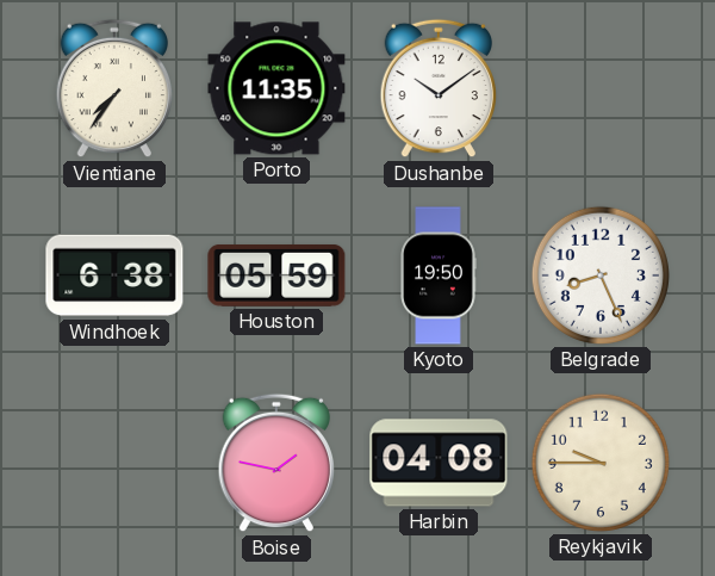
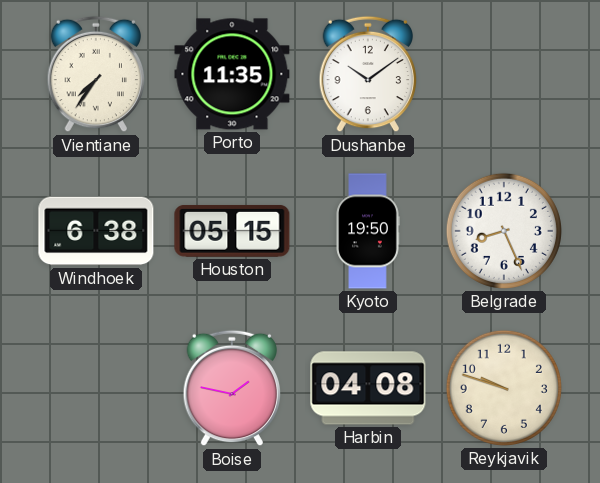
Houston: 05:59 -> 05:15
Reykjavik: 9:45 -> 9:48
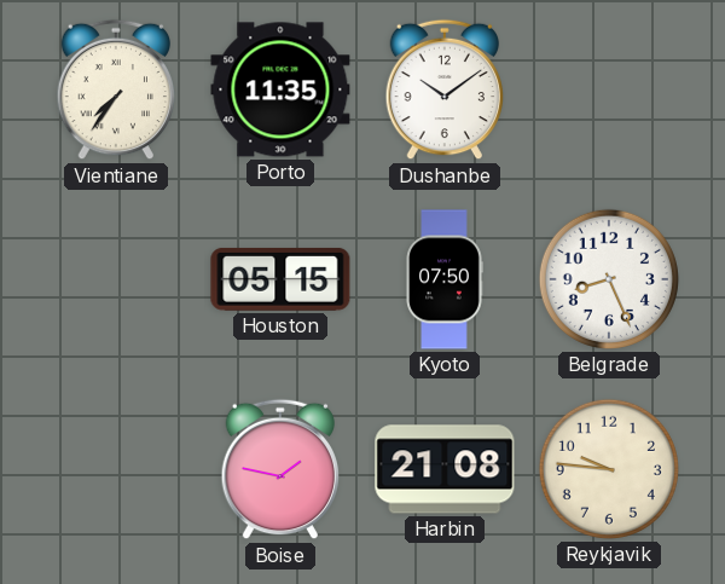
Windhoek: 6:38 -> none
Kyoto: 19:50 -> 07:50
Harbin: 04:08 -> 21:08
Reykjavik: 9:48 -> 9:46
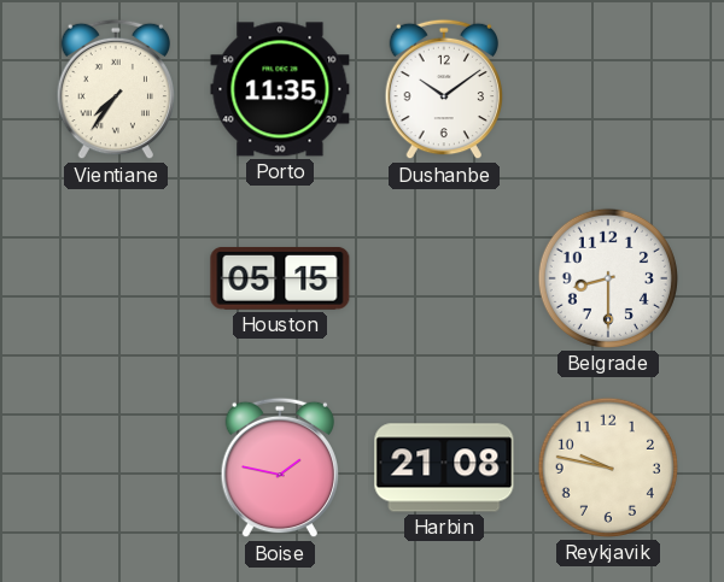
Kyoto: 07:50 -> none
Belgrade: 8:26 -> 8:30
Reykjavik: 9:46 -> 9:47
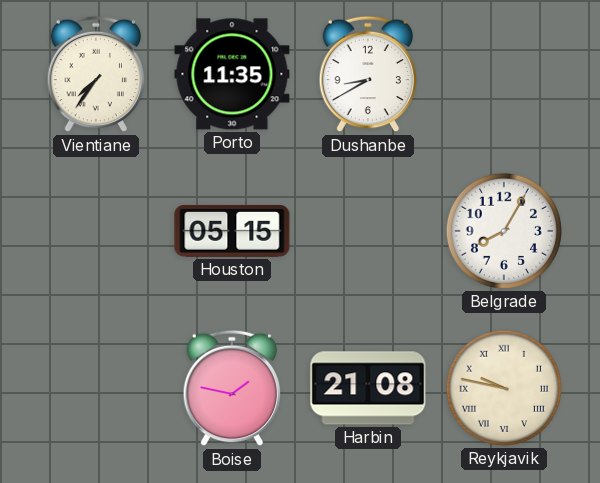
Dushanbe: 10:09 -> 8:40
Belgrade: 8:30 -> 8:05
Reykjavik numerals: Arabic -> Roman
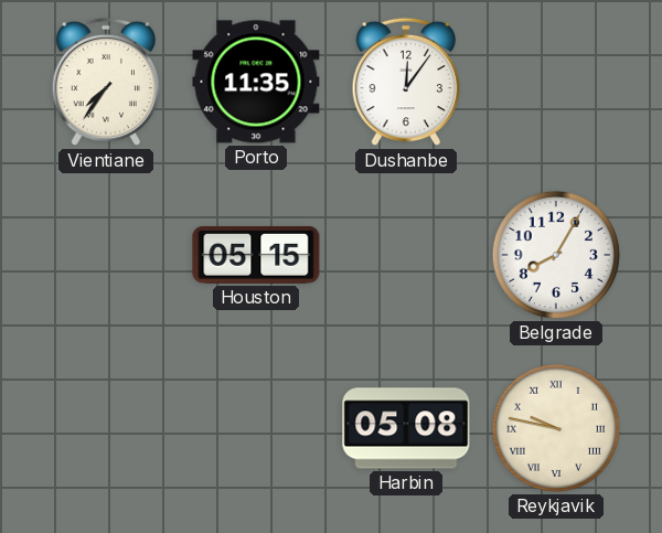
Dushanbe: 8:40 -> 12:06
Boise: 1:47 -> none
Harbin: 21:08 -> 05:08
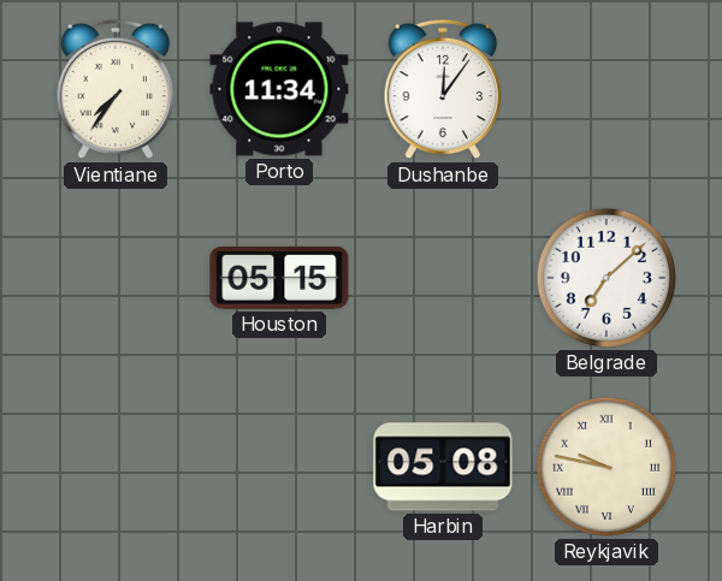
Porto: 11:35 -> 11:34
Belgrade: 8:05 -> 7:08
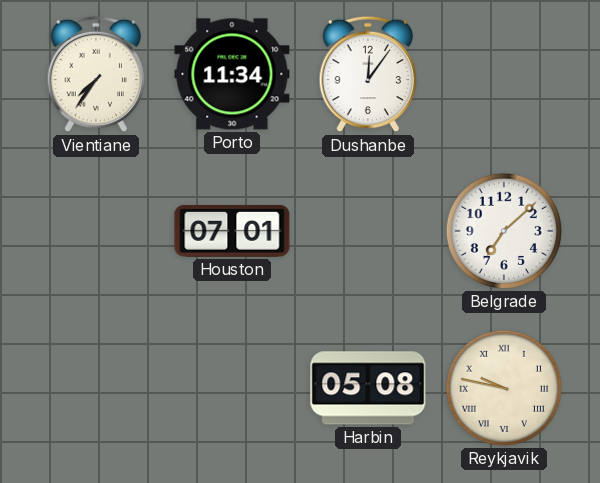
Houston: 05:15 -> 07:01
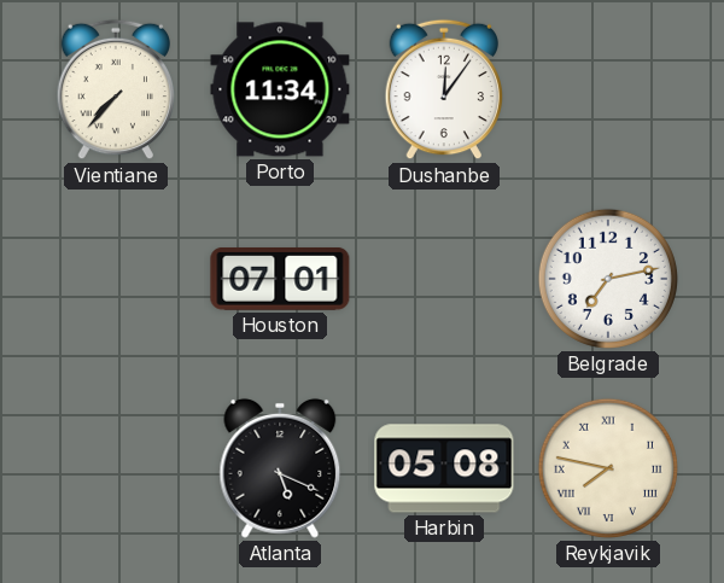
Vientiane: 7:36 -> 7:37
Belgrade: 7:08 -> 7:13
Atlanta: none -> 5:19
Reykjavik: 9:47 -> 7:47
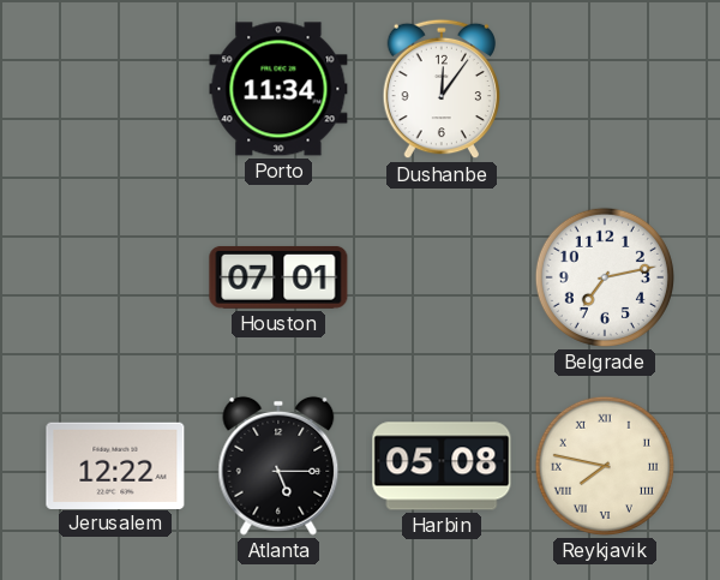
Vientiane: 7:37 -> none
Jerusalem: none -> 12:22
Atlanta: 5:19 -> 5:15
